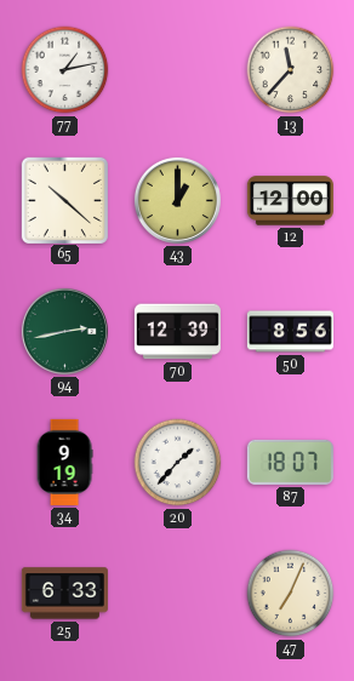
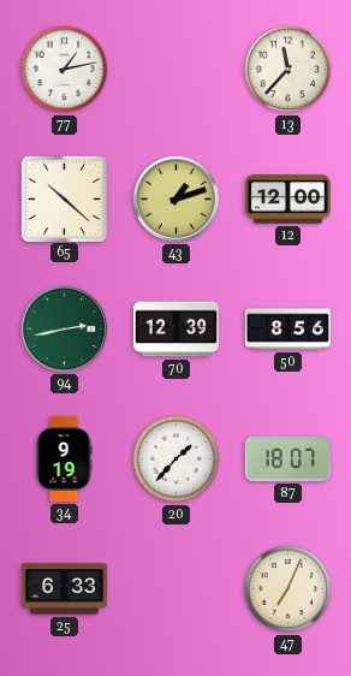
43: 1:00 -> 1:12
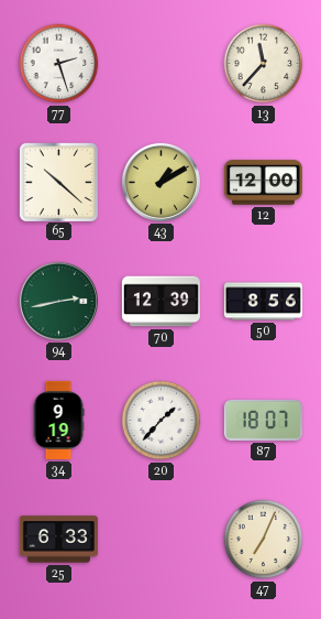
77: 1:13 -> 2:27
43: 1:12 -> 1:10
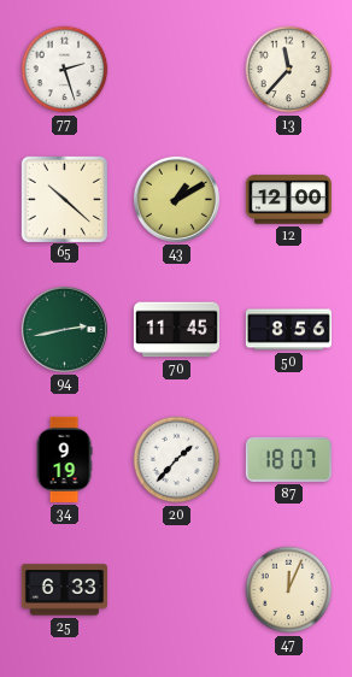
70: 12:39 -> 11:45
47: 7:04 -> 12:04
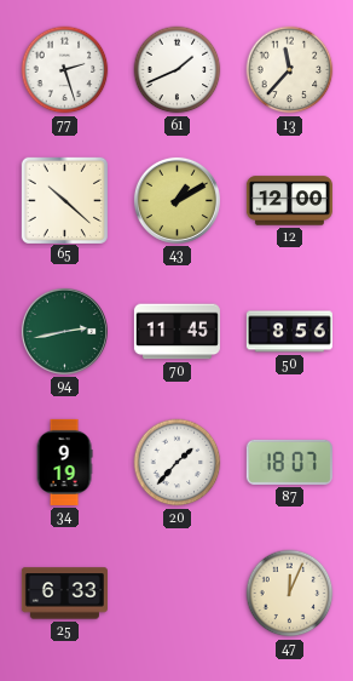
61: none -> 1:41
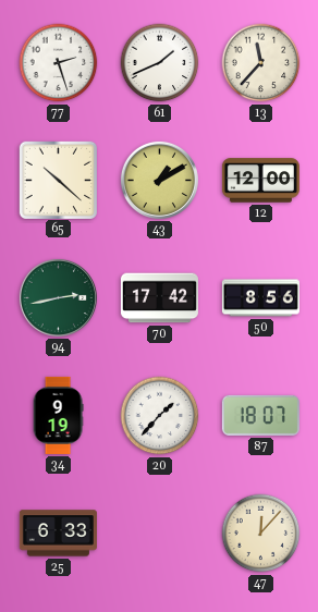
70: 11:45 -> 17:42
47: 12:04 -> 12:07
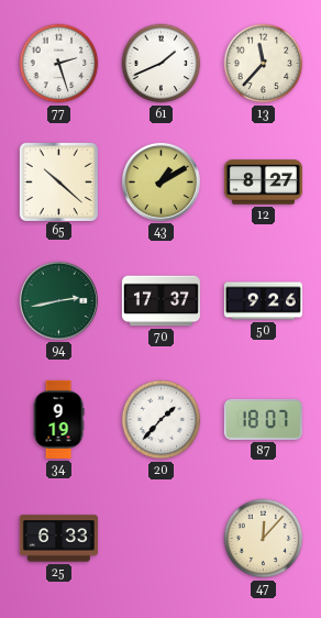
12: 12:00 -> 8:27
70: 17:42 -> 17:37
50: 8:56 -> 9:26
